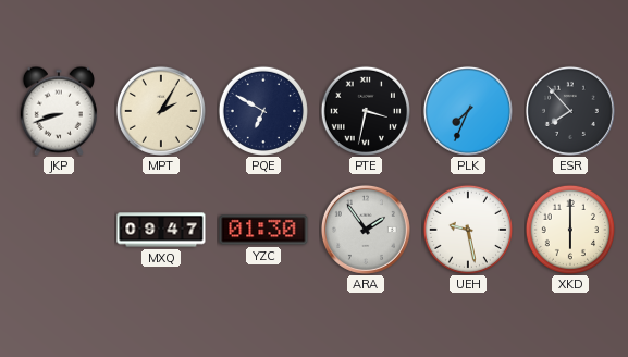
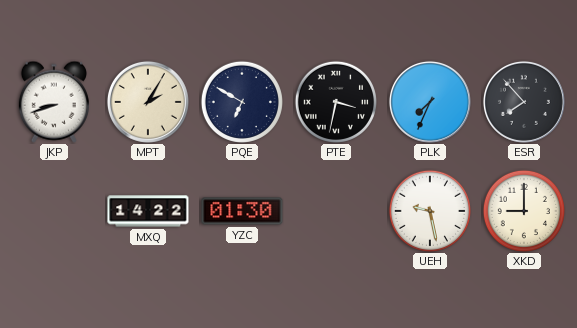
MXQ: 09:47 -> 14:22
ARA: 1:54 -> none
XKD: 6:00 -> 9:00
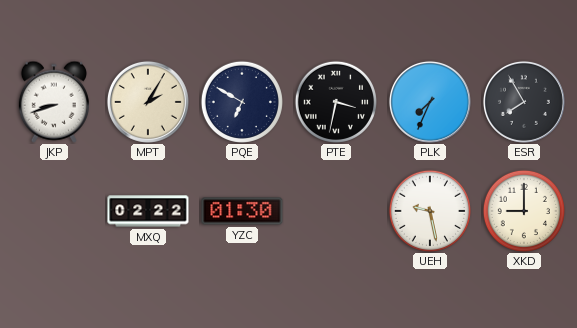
ESR: 7:53 -> 7:55
MXQ: 14:22 -> 02:22
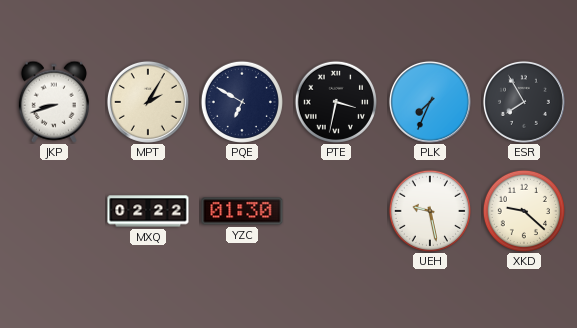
XKD: 9:00 -> 9:22
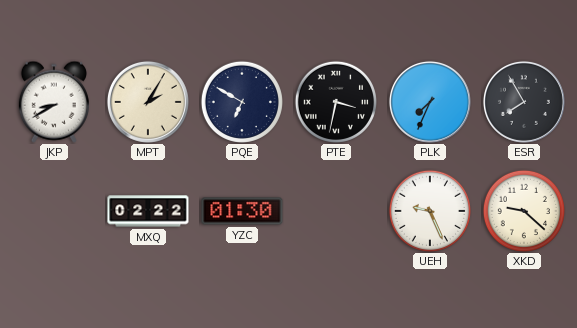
JKP: 8:42 -> 8:40
UEH: 9:28 -> 9:26
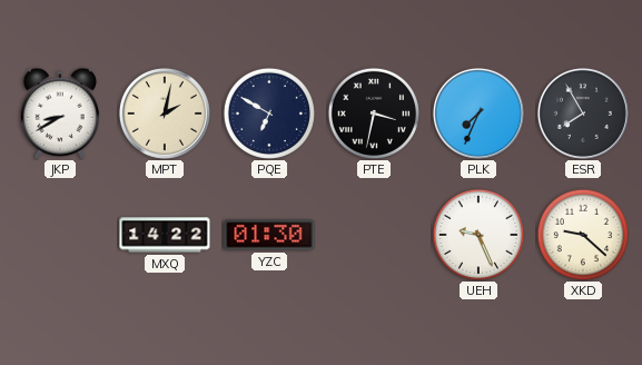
MPT: 2:05 -> 2:02
MXQ: 02:22 -> 14:22
